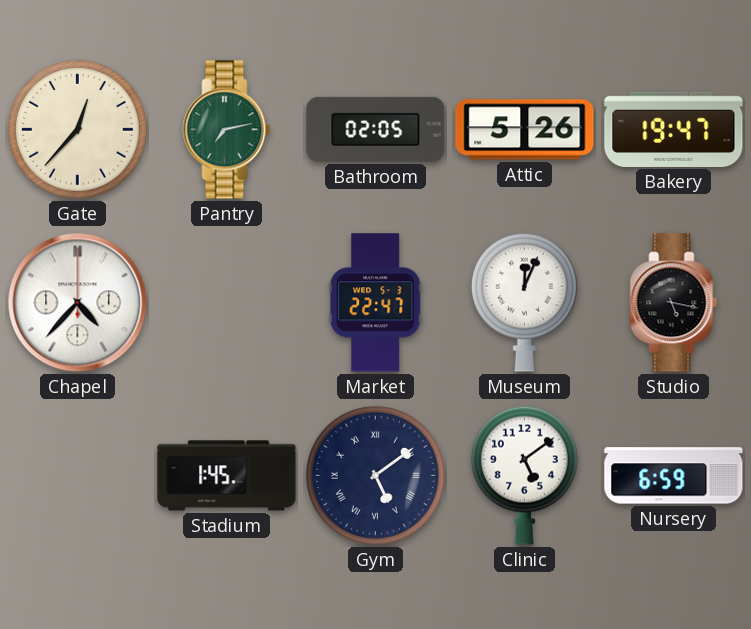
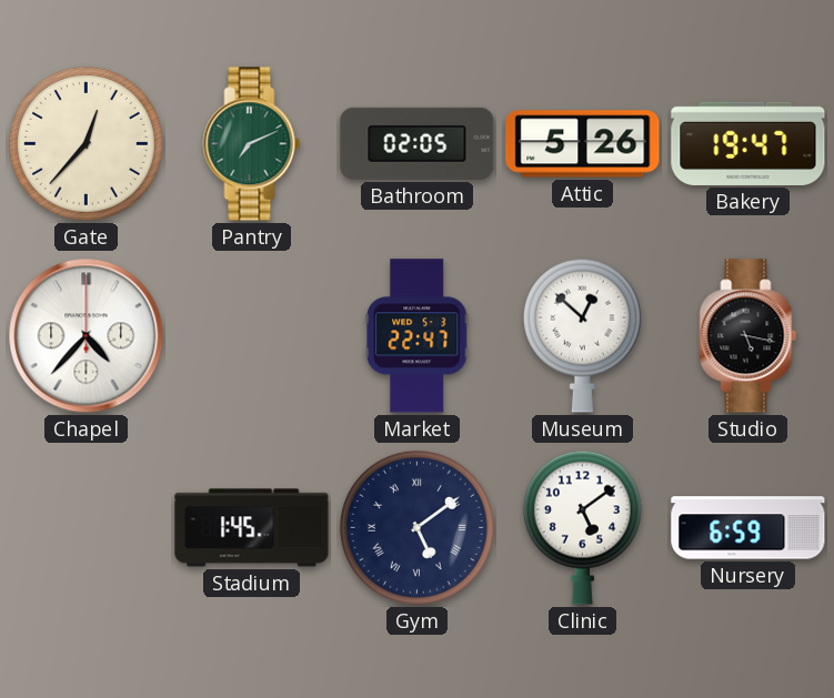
Pantry: 7:13 -> 7:11
Museum: 12:04 -> 12:52
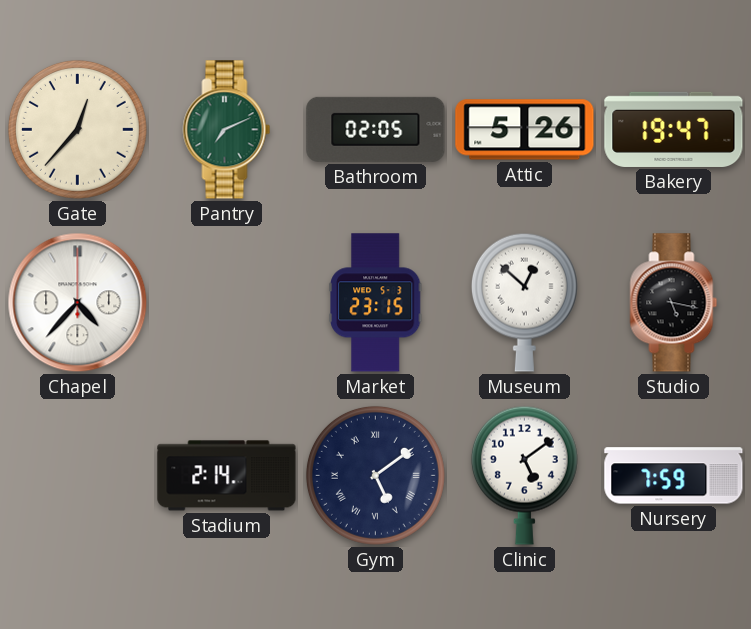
Market: 22:47 -> 23:15
Stadium: 1:45 -> 2:14
Nursery: 6:59 -> 7:59
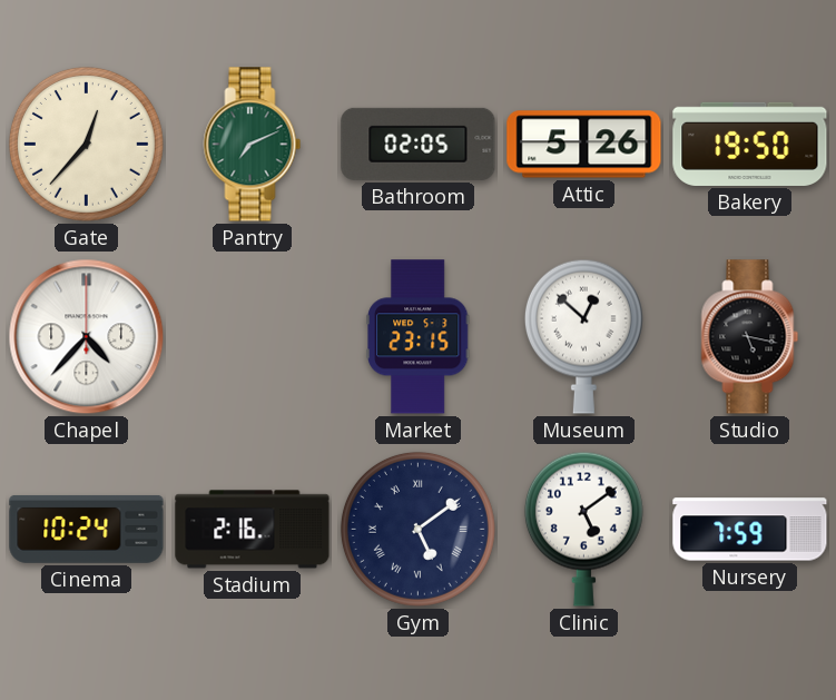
Bakery: 19:47 -> 19:50
Cinema: none -> 10:24
Stadium: 2:14 -> 2:16
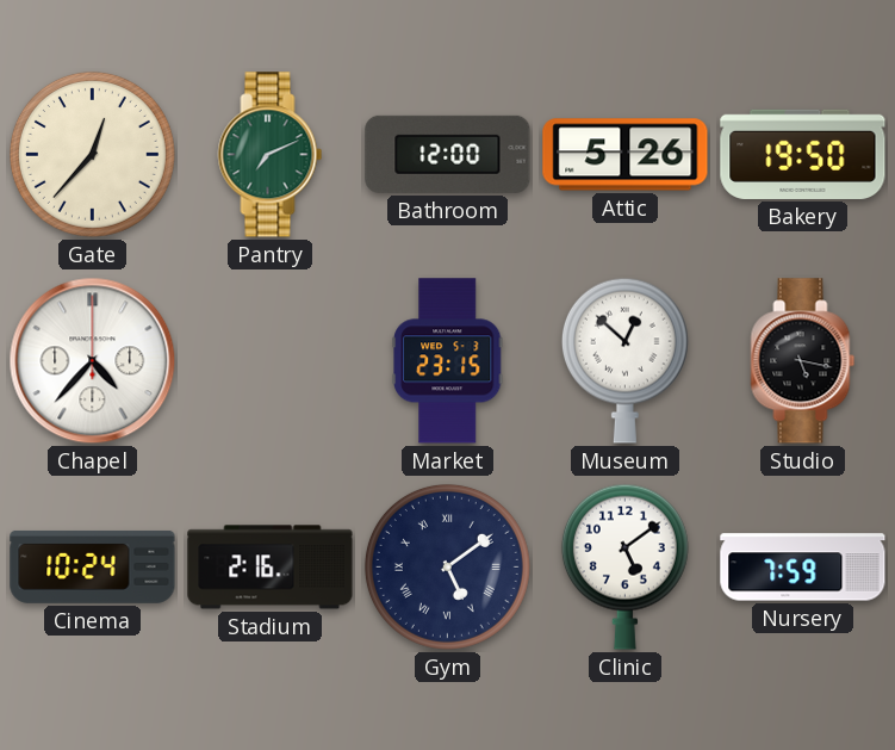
Bathroom: 02:05 -> 12:00
